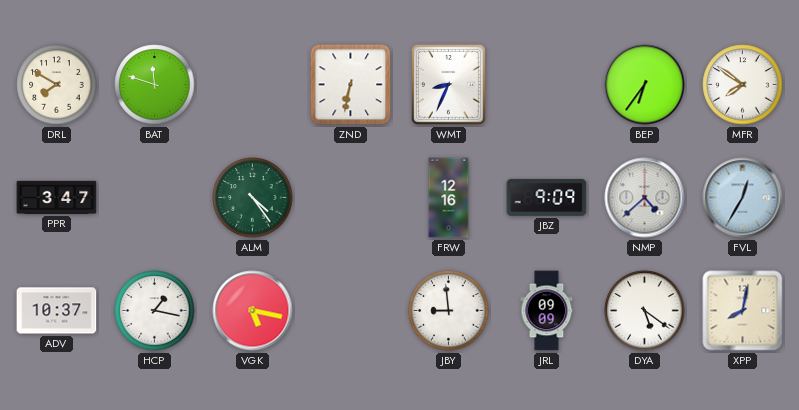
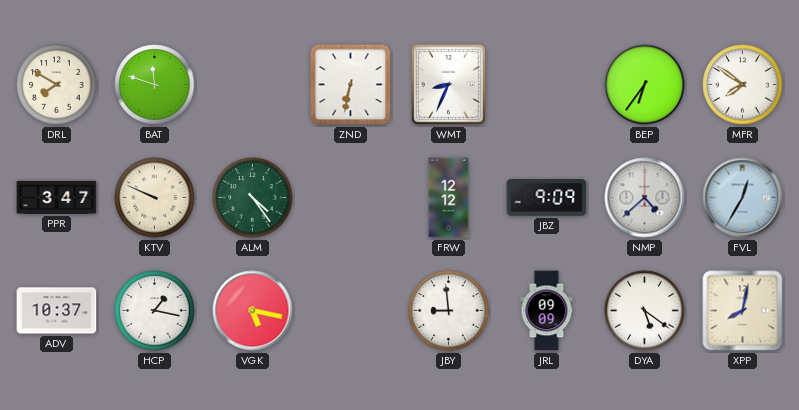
KTV: none -> 9:49
FRW: 12:16 -> 12:12
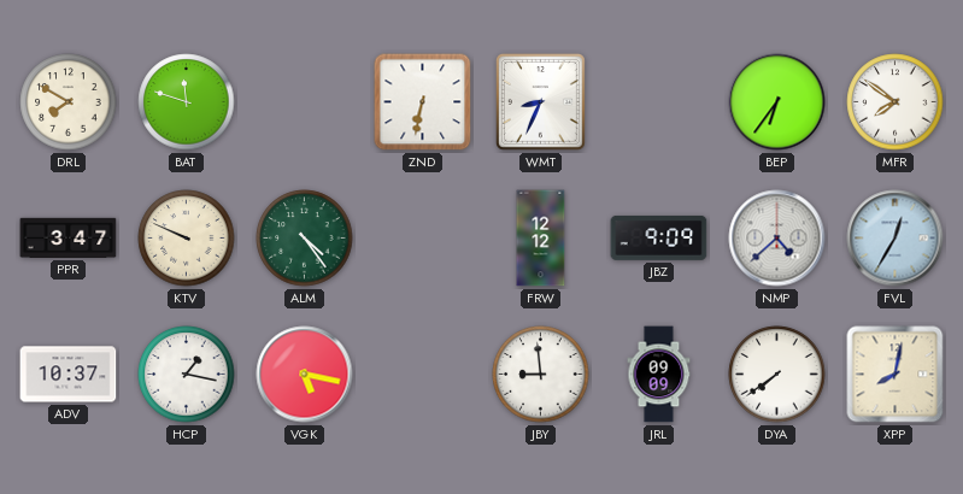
DYA: 5:21 -> 7:39
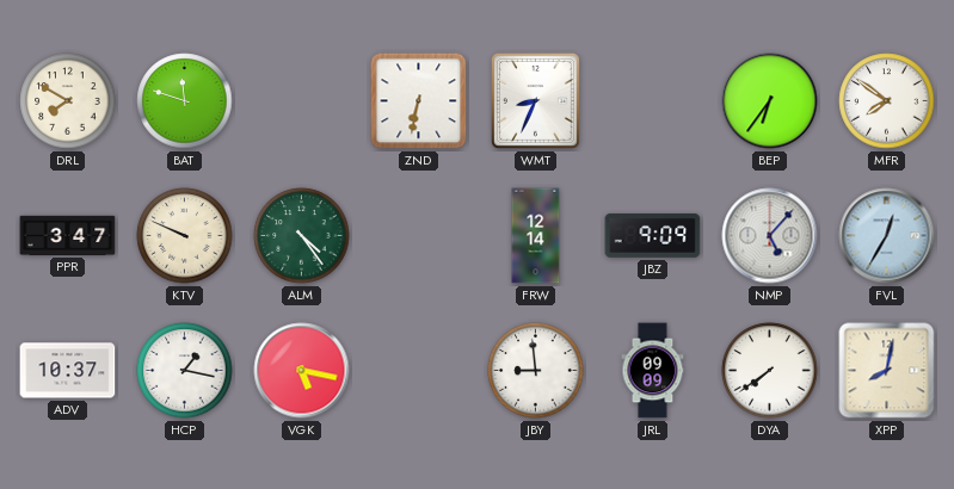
FRW: 12:12 -> 12:14
NMP: 4:38 -> 5:07
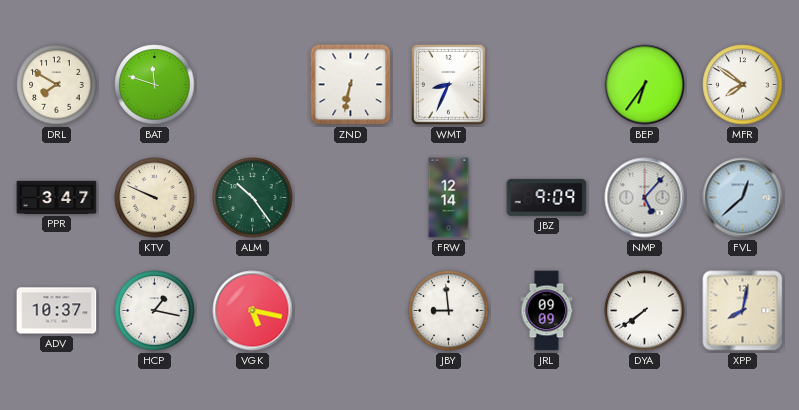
ALM: 4:24 -> 10:24
FVL: 12:35 -> 12:38
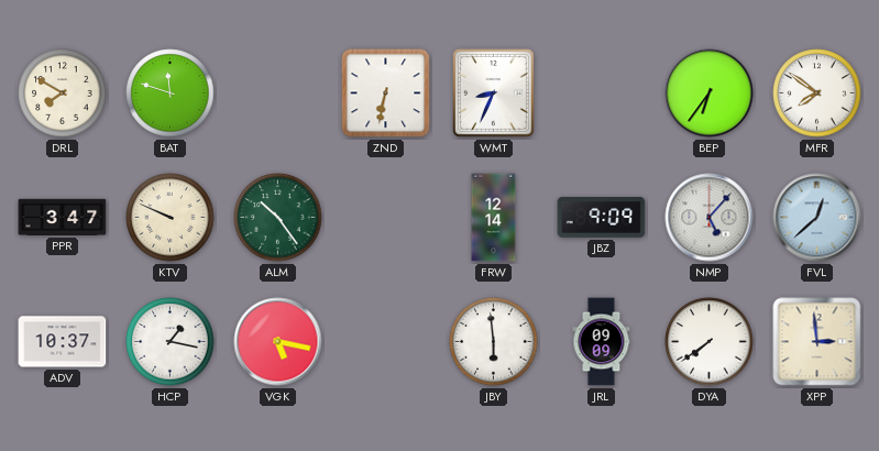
JBY: 8:59 -> 5:59
XPP: 8:02 -> 2:59
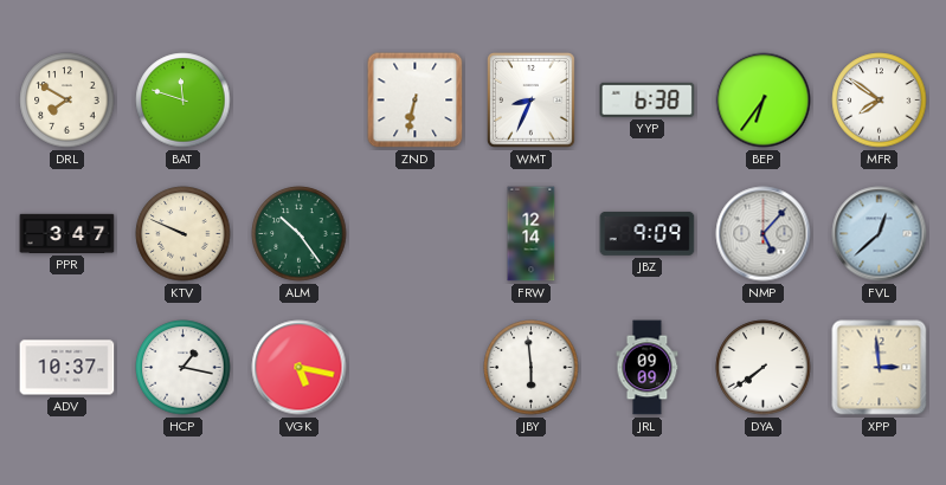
YYP: none -> 6:38
